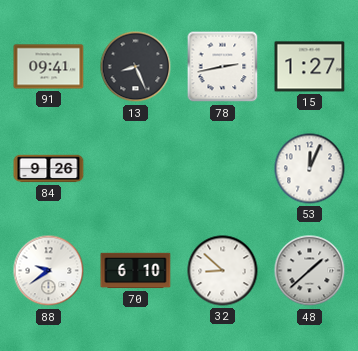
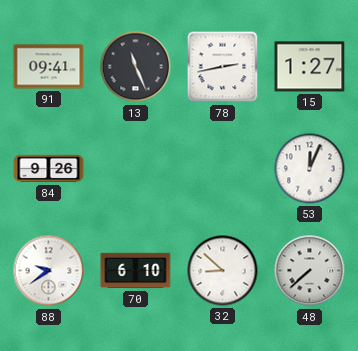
13: 8:26 -> 11:26
48: 1:38 -> 7:38
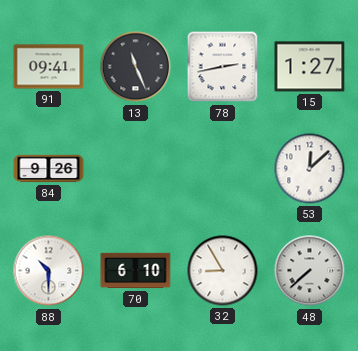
53: 12:04 -> 12:08
88: 9:39 -> 10:30
32: 8:52 -> 8:55
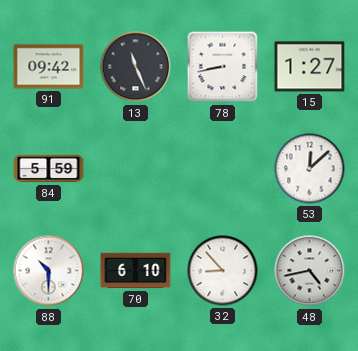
91: 09:41 -> 09:42
78: 2:43 -> 8:43
84: 9:26 -> 5:59
32: 8:55 -> 8:53
48: 7:38 -> 4:43
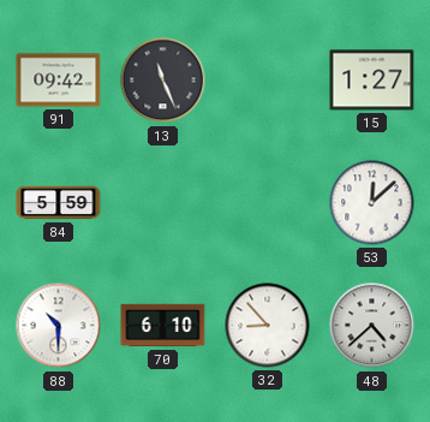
78: 8:43 -> none
48: 4:43 -> 4:38
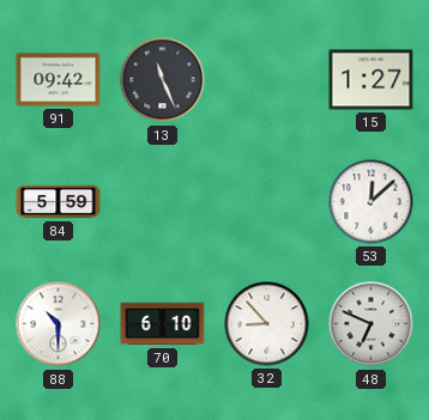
48: 4:38 -> 6:49
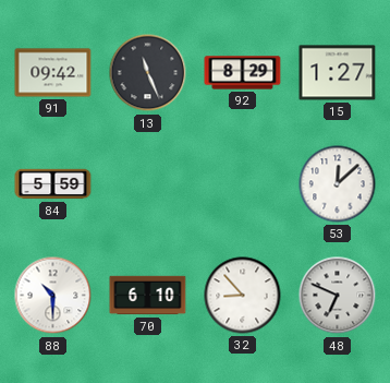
92: none -> 8:29
